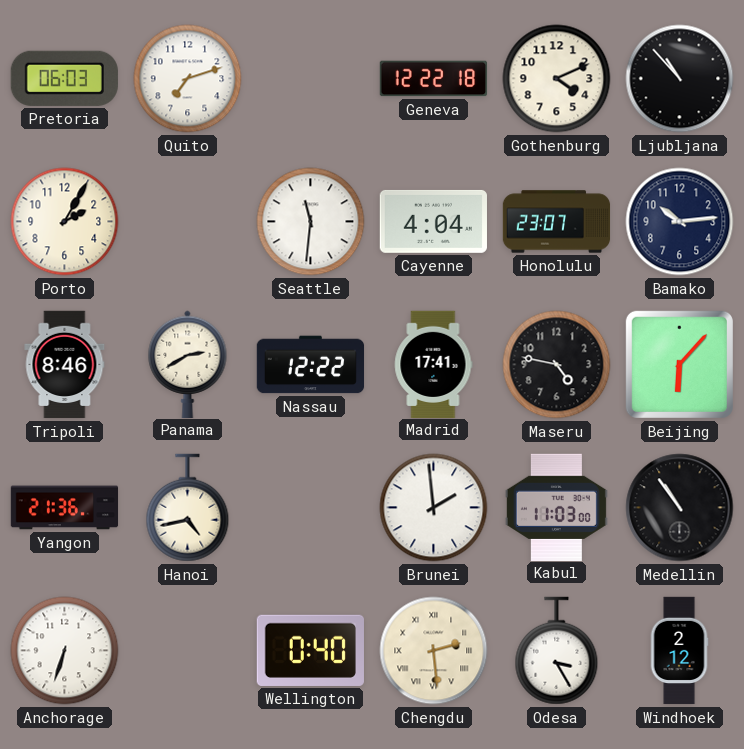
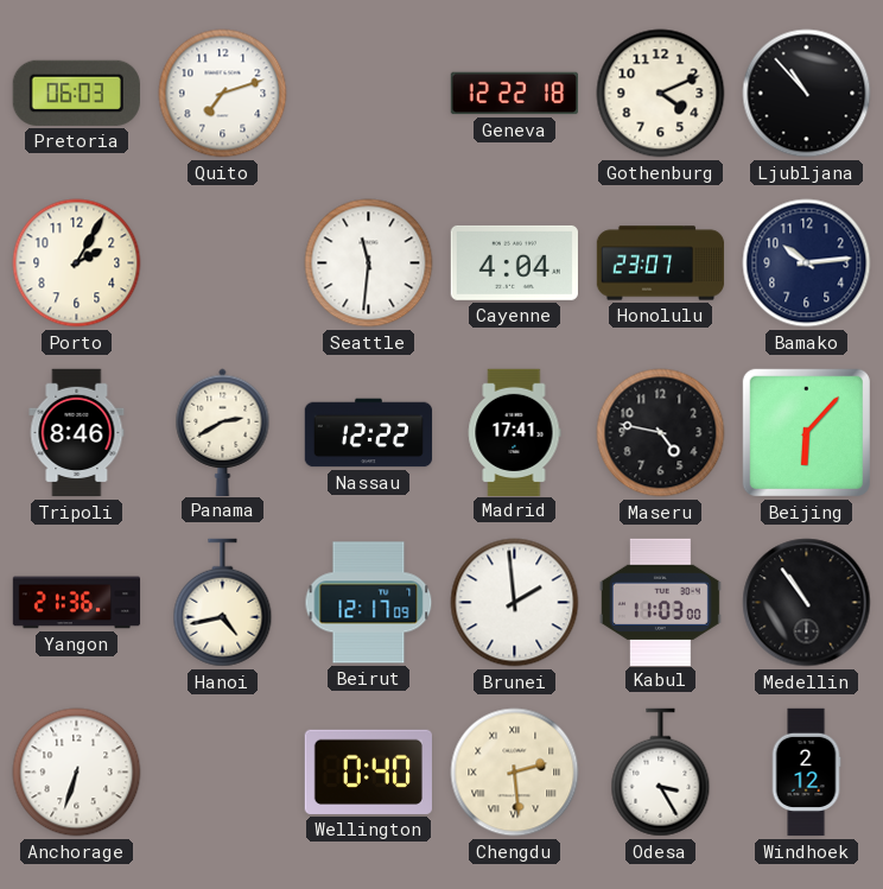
Beirut: none -> 12:17
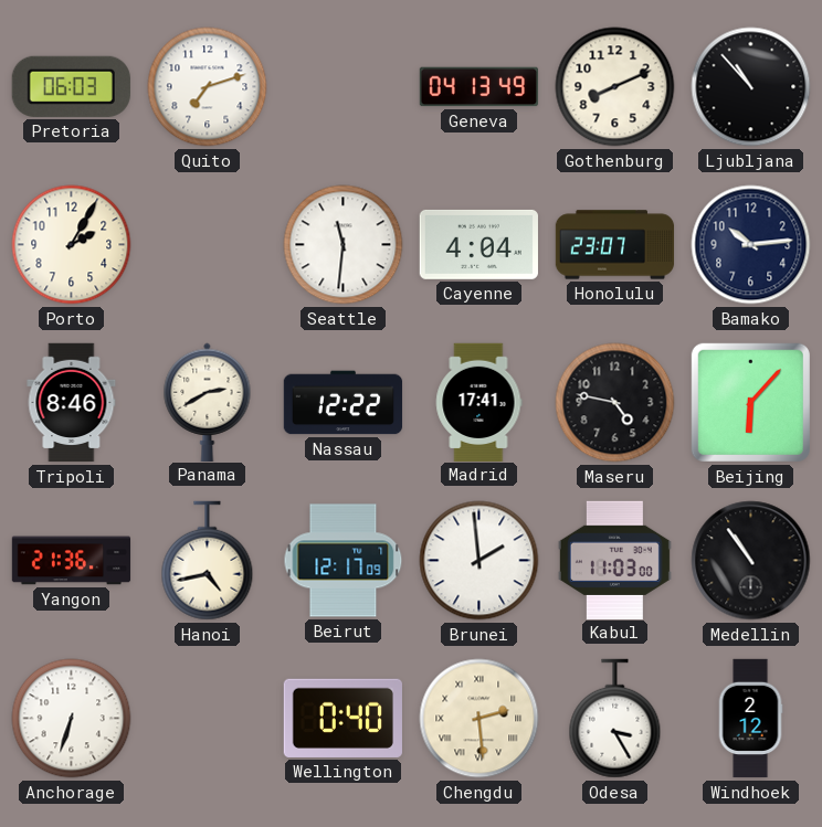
Geneva: 12:22 -> 04:13
Gothenburg: 4:11 -> 8:11
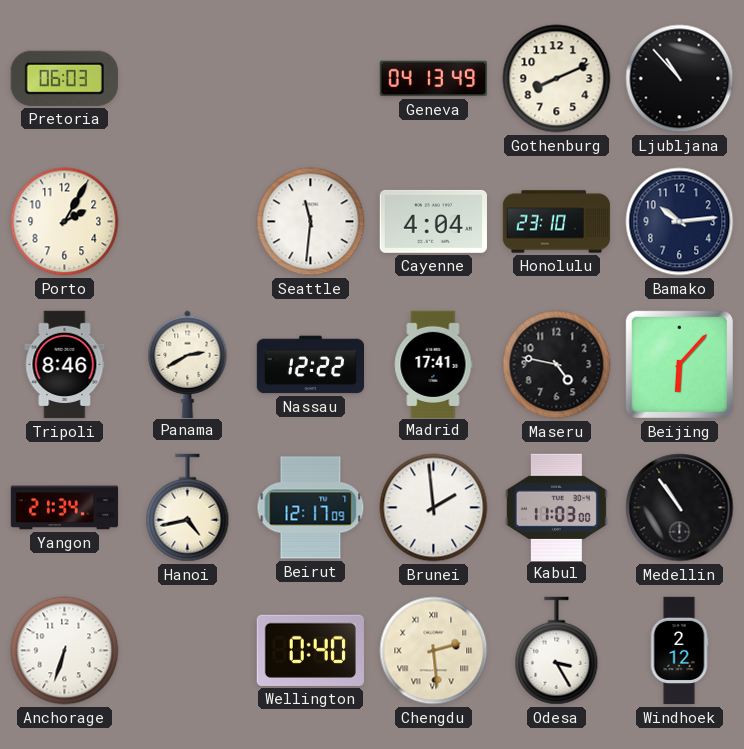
Quito: 7:12 -> none
Honolulu: 23:07 -> 23:10
Yangon: 21:36 -> 21:34
